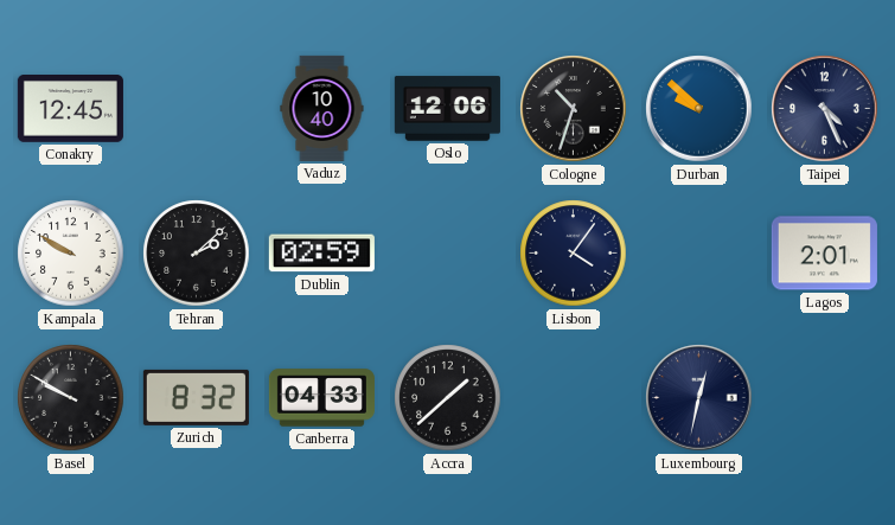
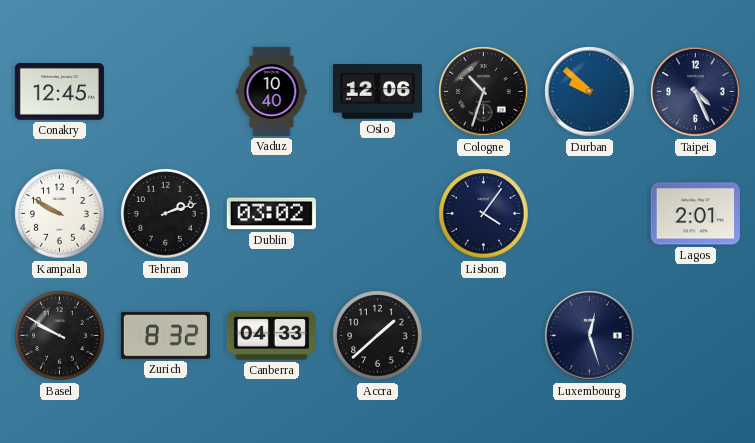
Tehran: 2:08 -> 2:12
Dublin: 02:59 -> 03:02
Luxembourg: 12:32 -> 12:27
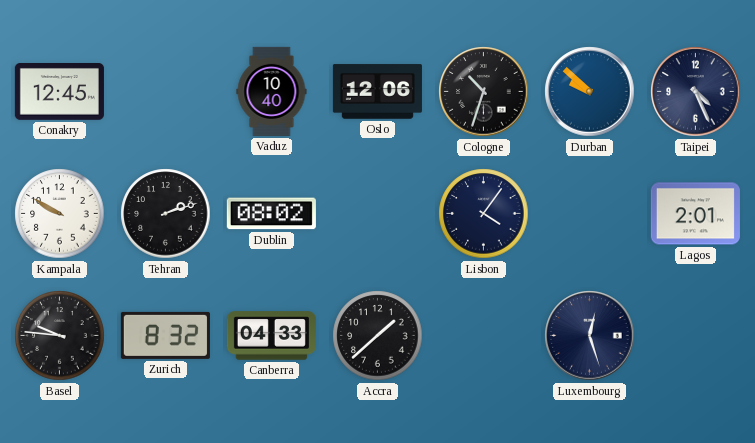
Dublin: 03:02 -> 08:02
Basel: 9:50 -> 9:46
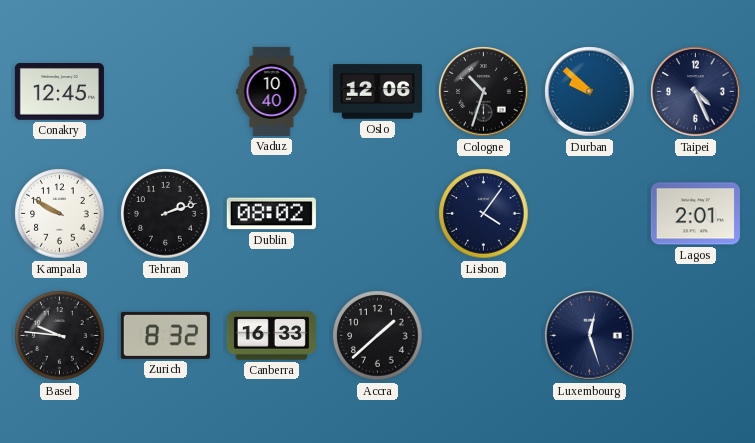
Canberra: 04:33 -> 16:33
